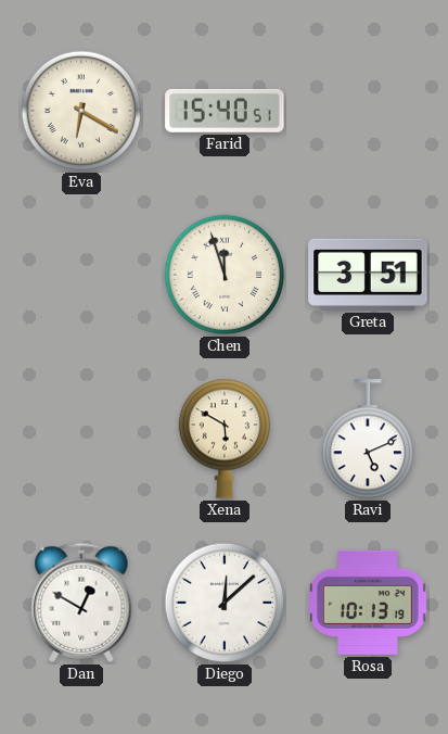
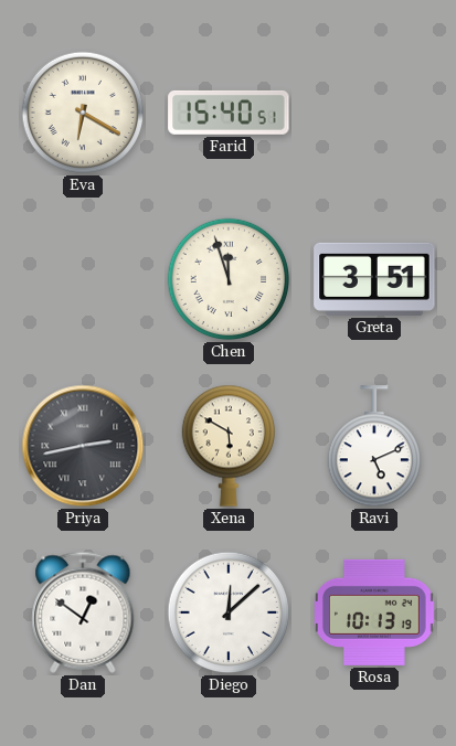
Priya: none -> 2:43
Dan: 12:50 -> 12:51
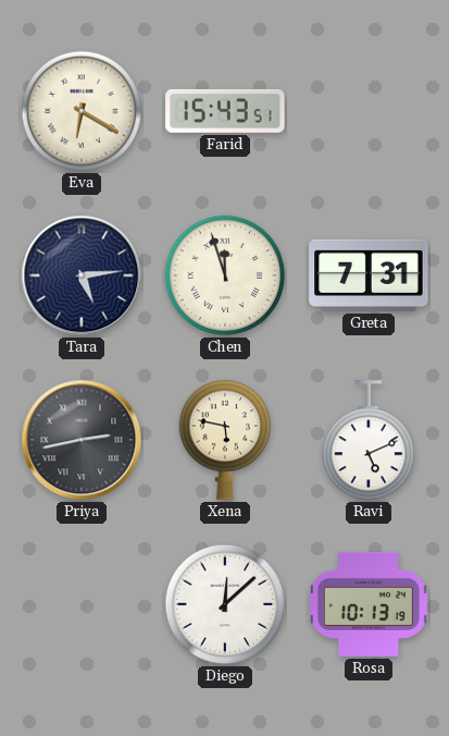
Farid: 15:40 -> 15:43
Tara: none -> 5:14
Greta: 3:51 -> 7:31
Xena: 5:50 -> 5:47
Dan: 12:51 -> none
